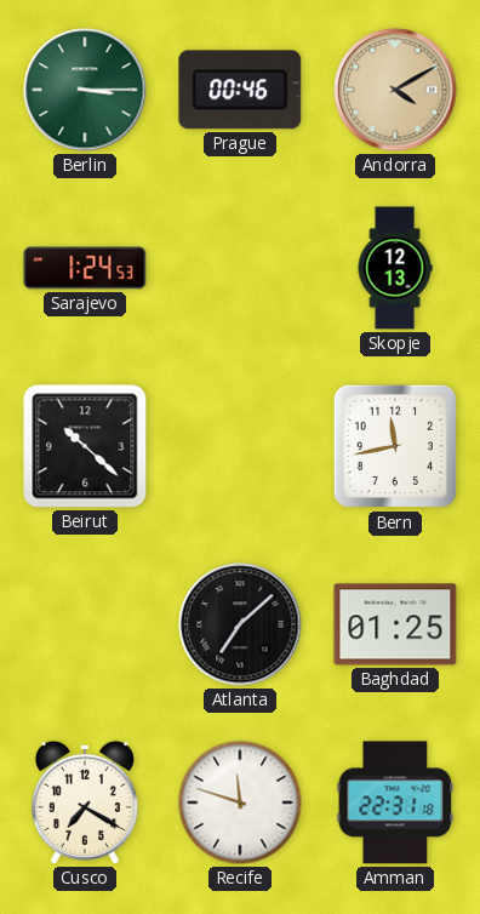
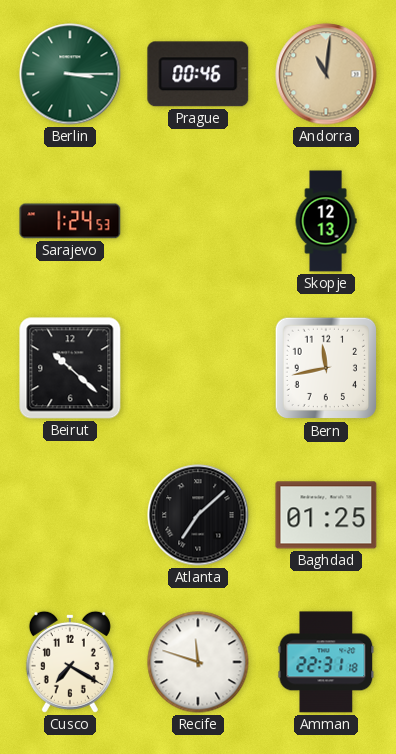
Andorra: 4:10 -> 11:01
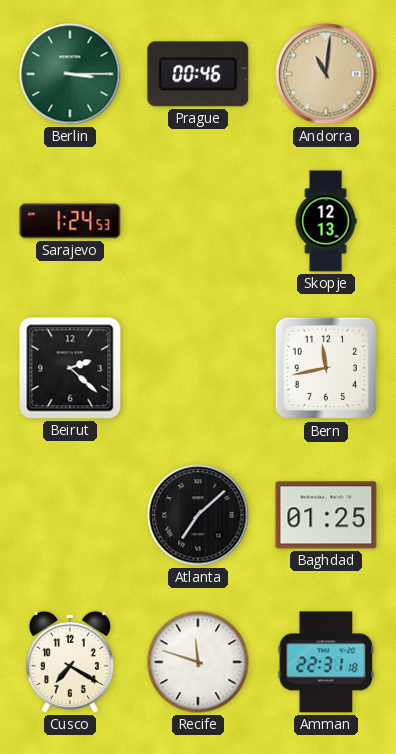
Beirut: 10:22 -> 2:22
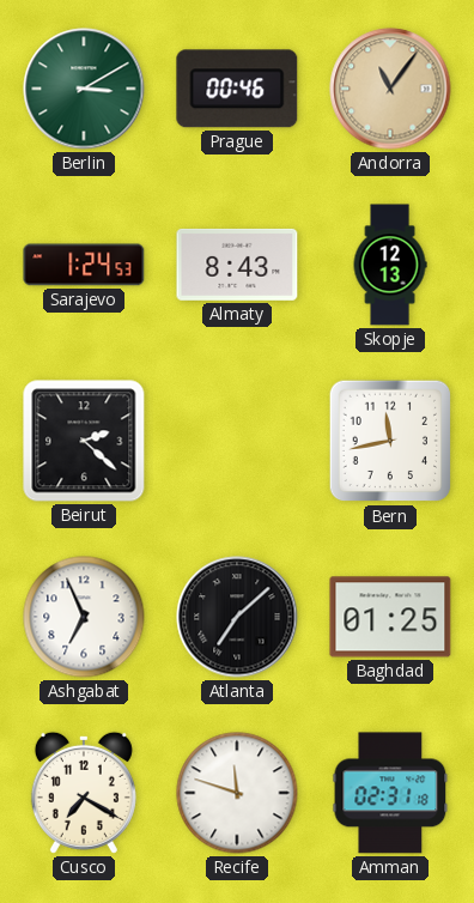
Berlin: 3:15 -> 3:10
Andorra: 11:01 -> 11:06
Almaty: none -> 8:43
Ashgabat: none -> 6:56
Amman: 22:31 -> 02:31
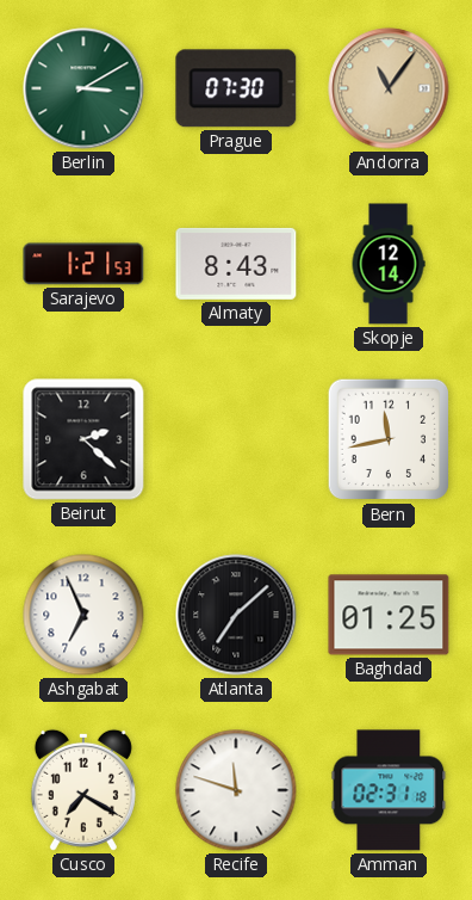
Prague: 00:46 -> 07:30
Sarajevo: 1:24 -> 1:21
Skopje: 12:13 -> 12:14
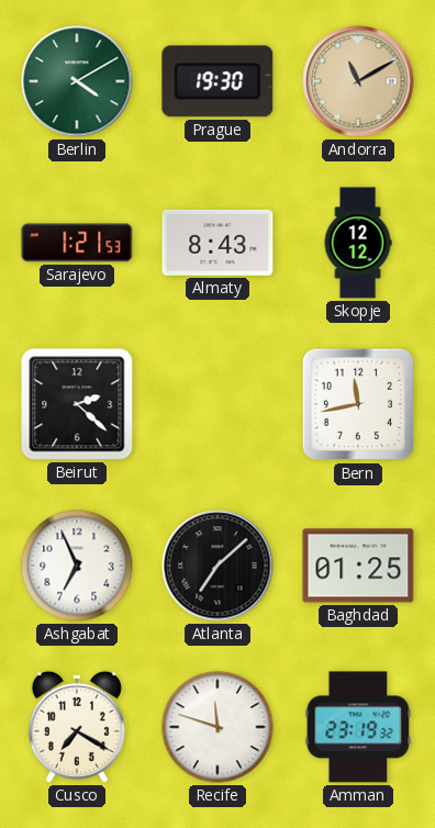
Berlin: 3:10 -> 4:10
Prague: 07:30 -> 19:30
Andorra: 11:06 -> 11:10
Skopje: 12:14 -> 12:12
Amman: 02:31 -> 23:19
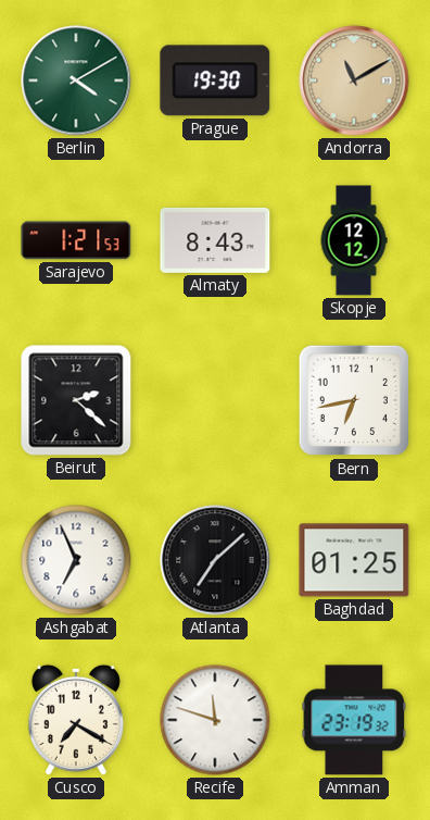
Bern: 11:43 -> 6:43
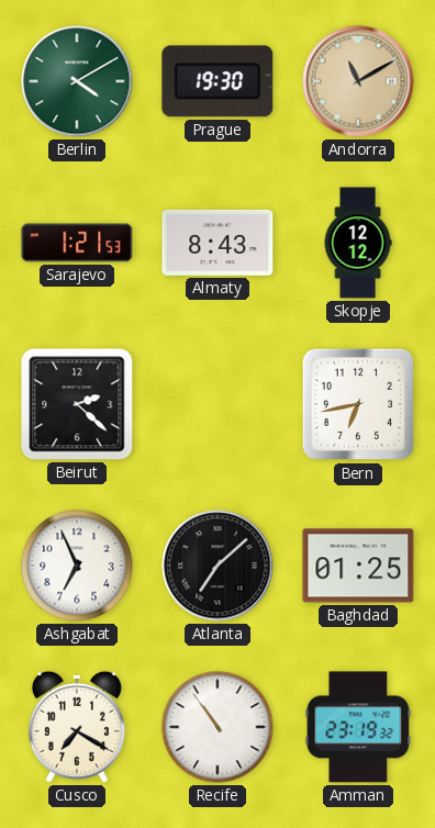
Recife: 11:48 -> 10:54
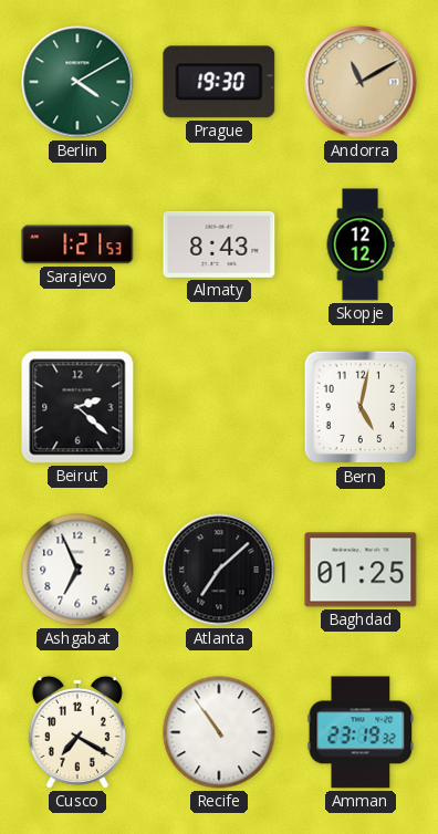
Bern: 6:43 -> 5:02
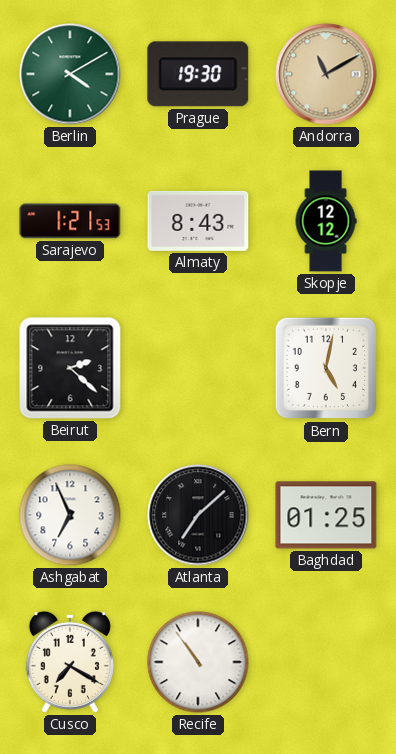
Amman: 23:19 -> none
